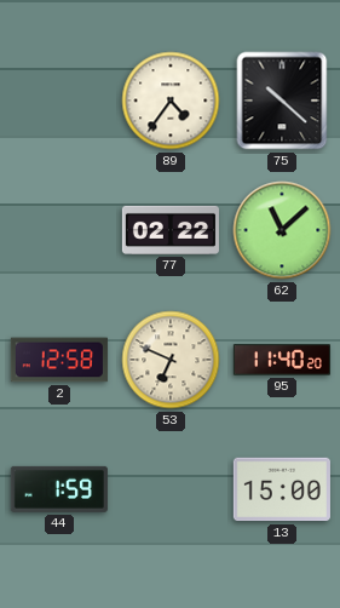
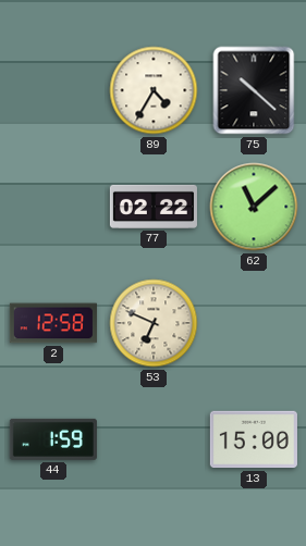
89: 4:36 -> 4:35
95: 11:40 -> none
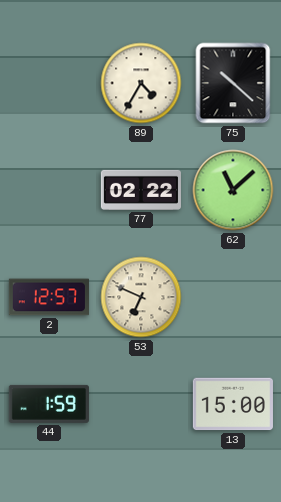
2: 12:58 -> 12:57
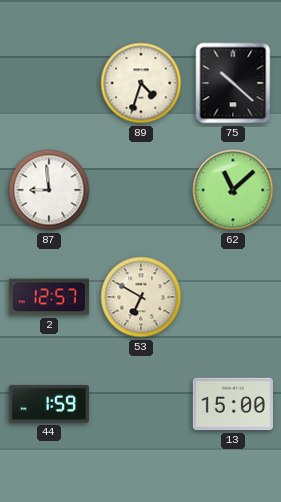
89: 4:35 -> 4:33
87: none -> 8:59
77: 02:22 -> none
53: 6:49 -> 6:50
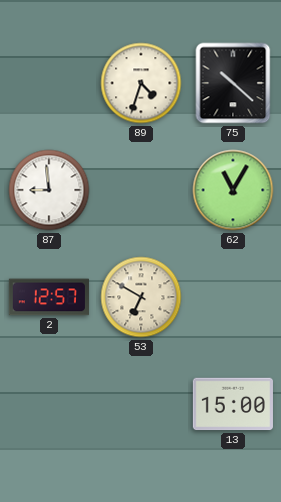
62: 11:08 -> 11:05
44: 1:59 -> none
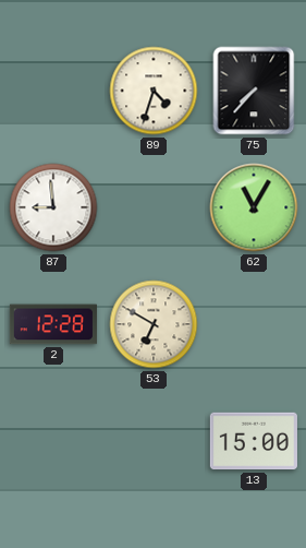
75: 10:22 -> 7:37
2: 12:57 -> 12:28
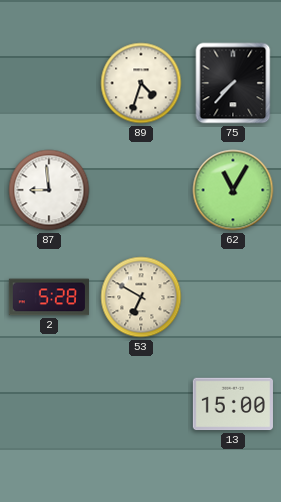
2: 12:28 -> 5:28
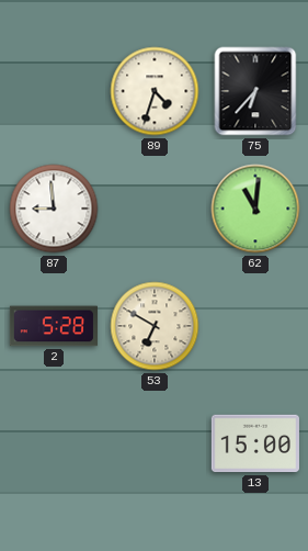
75: 7:37 -> 6:37
62: 11:05 -> 11:01
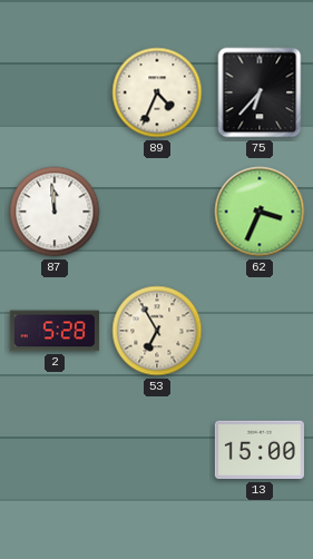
89: 4:33 -> 4:34
87: 8:59 -> 11:59
62: 11:01 -> 3:34
53: 6:50 -> 6:55
